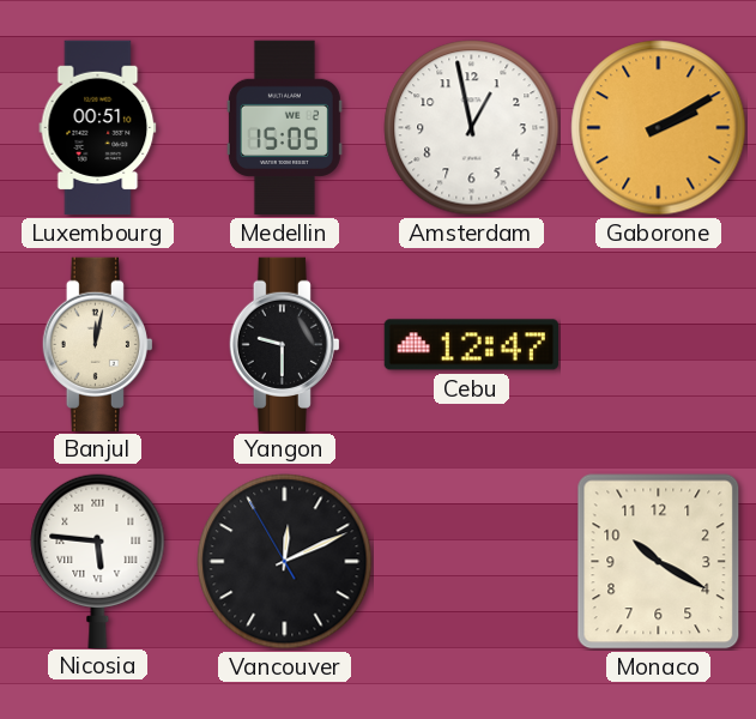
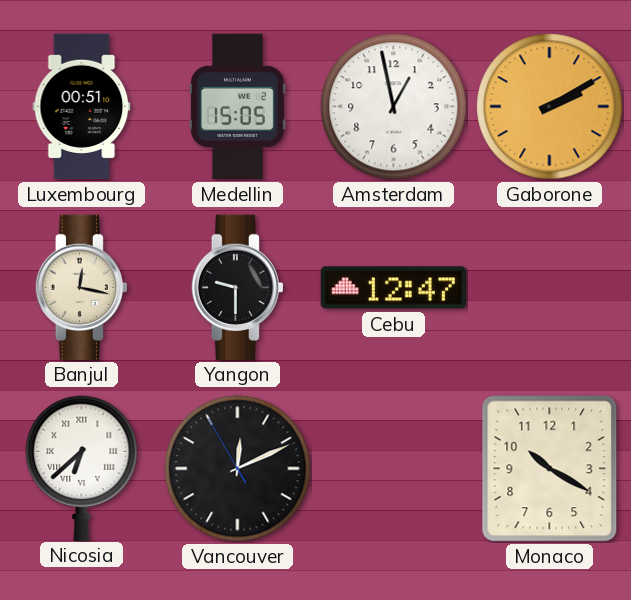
Banjul: 12:02 -> 12:17
Nicosia: 5:46 -> 6:38
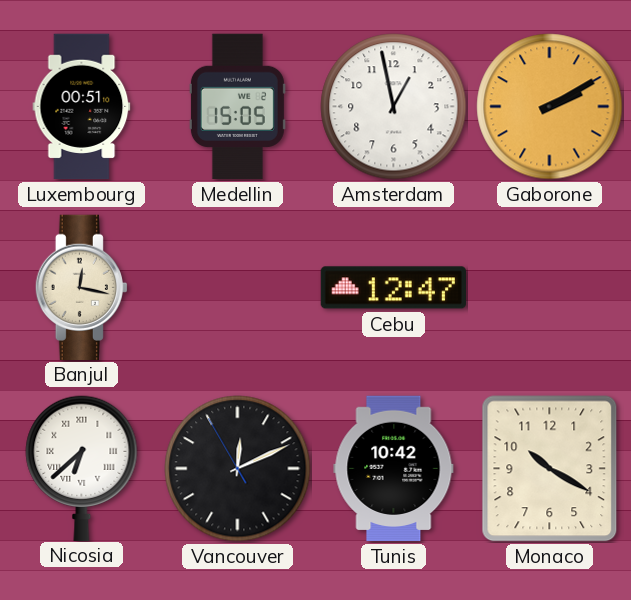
Yangon: 9:30 -> none
Tunis: none -> 10:42
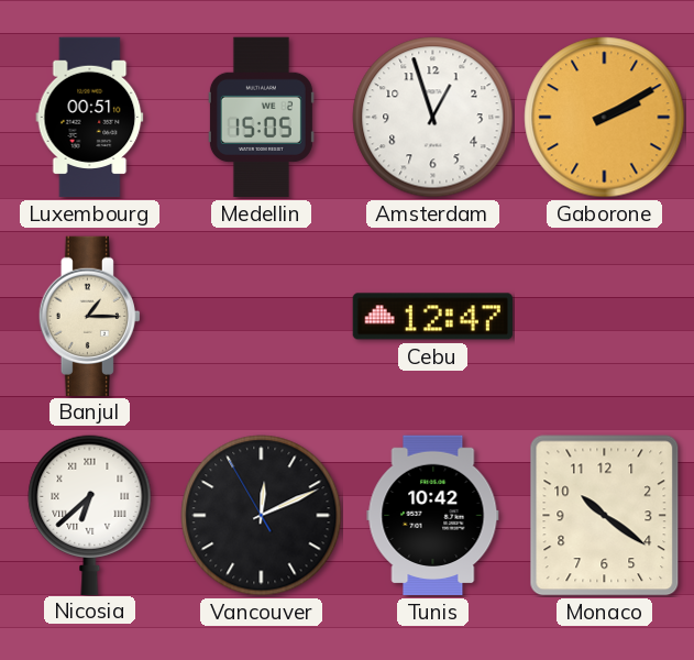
Amsterdam: 12:58 -> 12:57
Banjul: 12:17 -> 1:15
Monaco: 10:20 -> 10:21
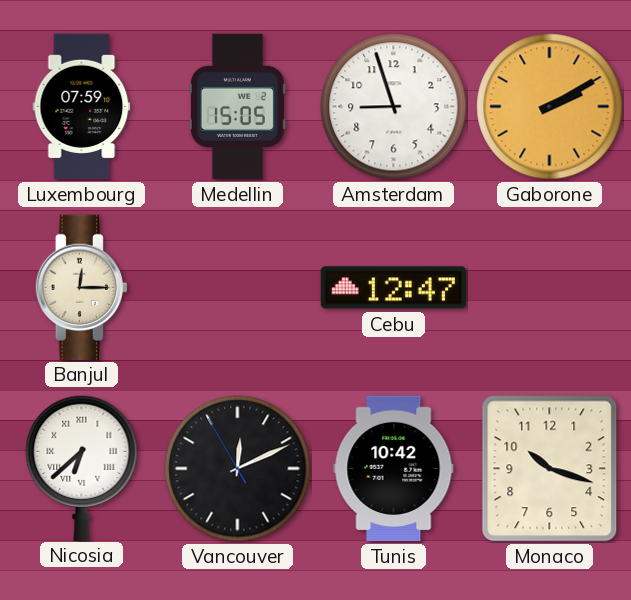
Luxembourg: 00:51 -> 07:59
Amsterdam: 12:57 -> 8:57
Banjul: 1:15 -> 12:15
Monaco: 10:21 -> 10:18
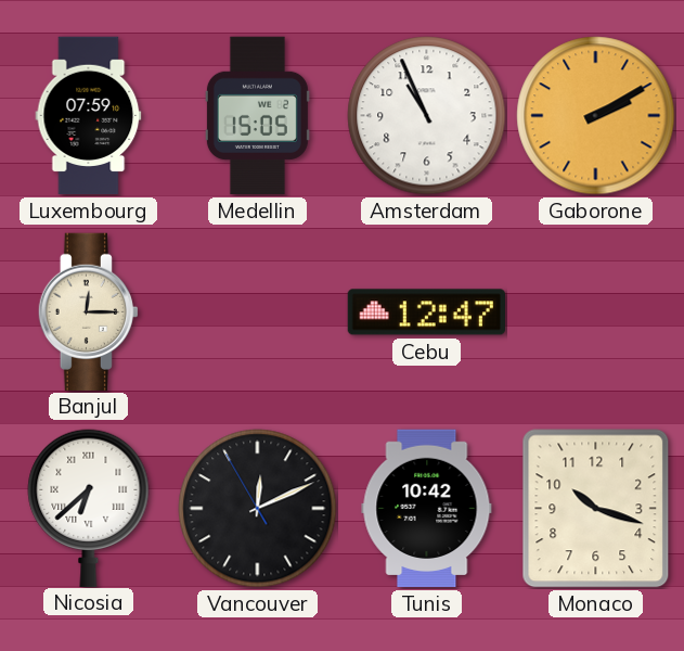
Amsterdam: 8:57 -> 10:56
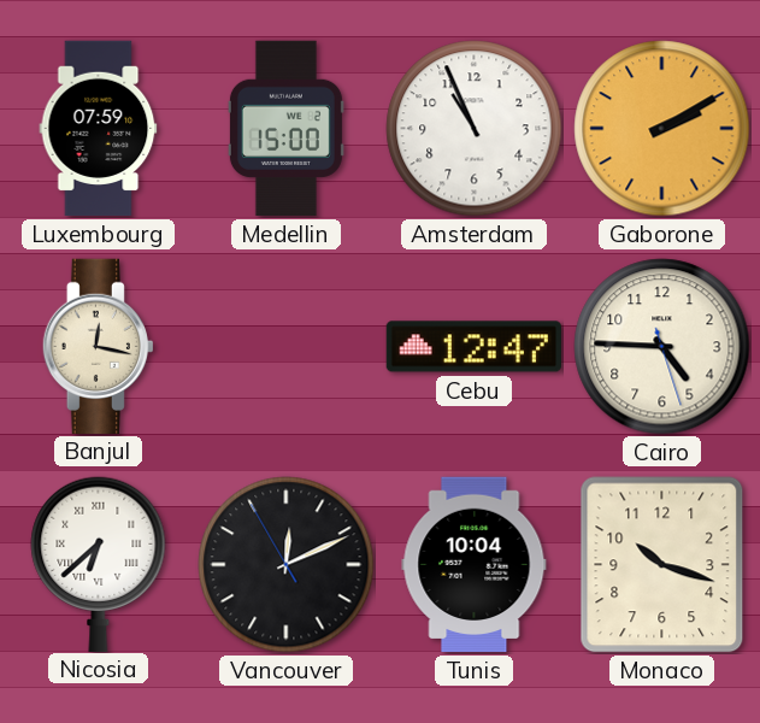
Medellin: 15:05 -> 15:00
Banjul: 12:15 -> 12:17
Cairo: none -> 4:45
Tunis: 10:42 -> 10:04
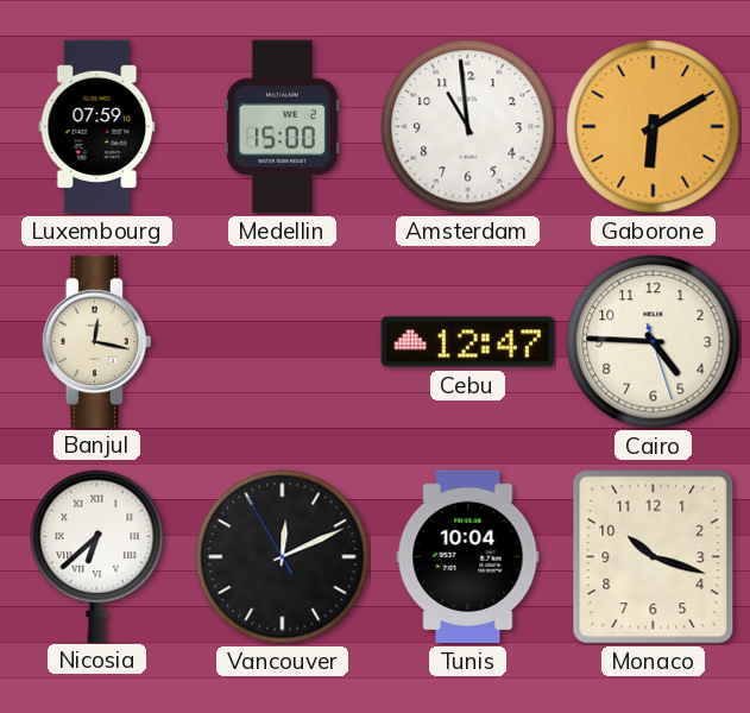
Amsterdam: 10:56 -> 10:59
Gaborone: 2:10 -> 6:10
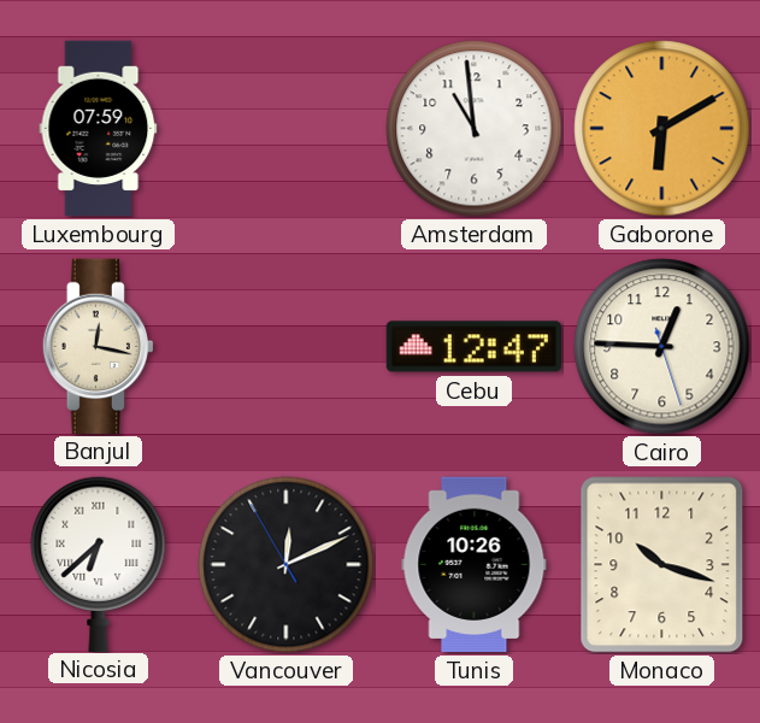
Medellin: 15:00 -> none
Cairo: 4:45 -> 12:45
Tunis: 10:04 -> 10:26
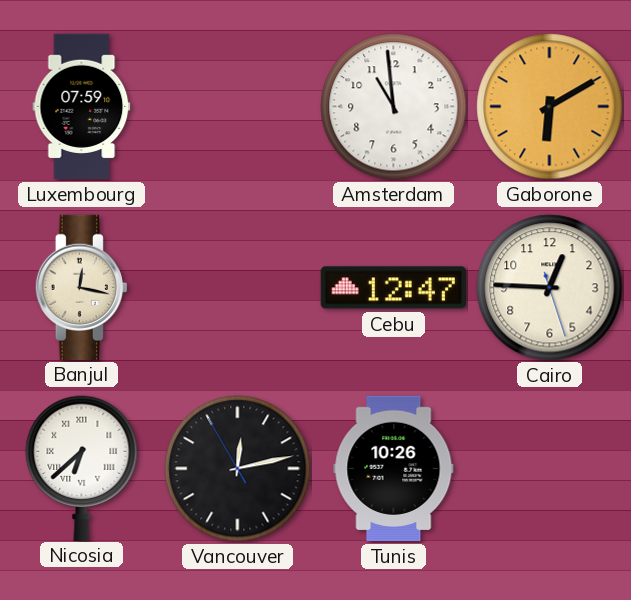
Vancouver: 12:10 -> 12:12
Monaco: 10:18 -> none
